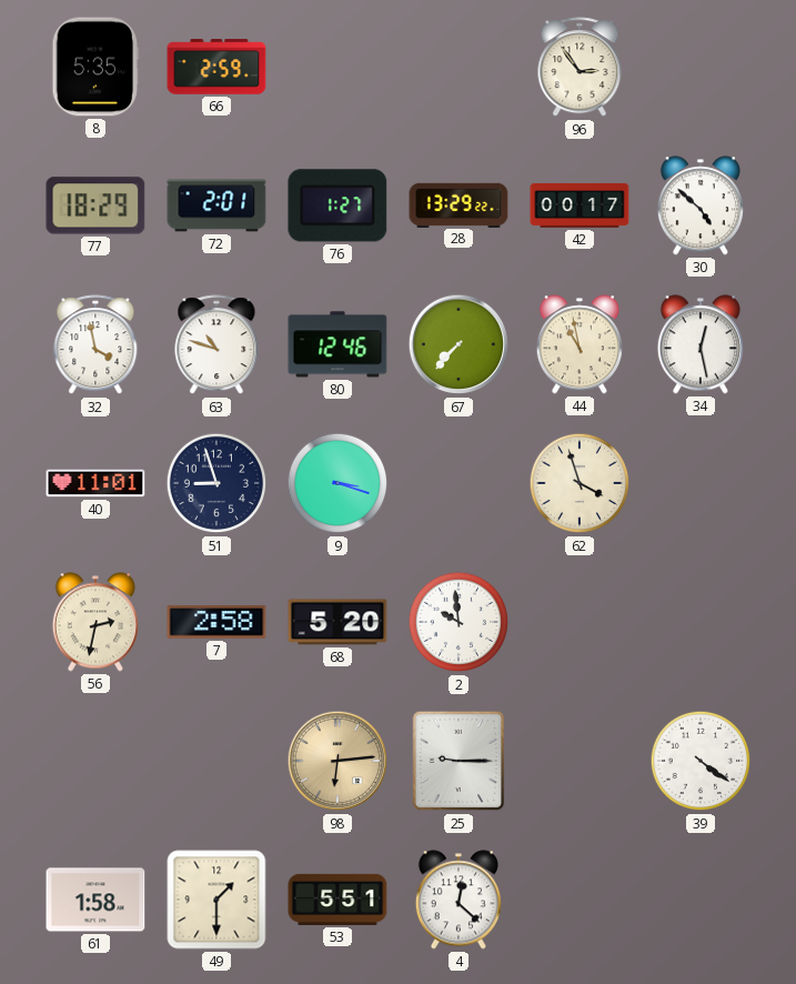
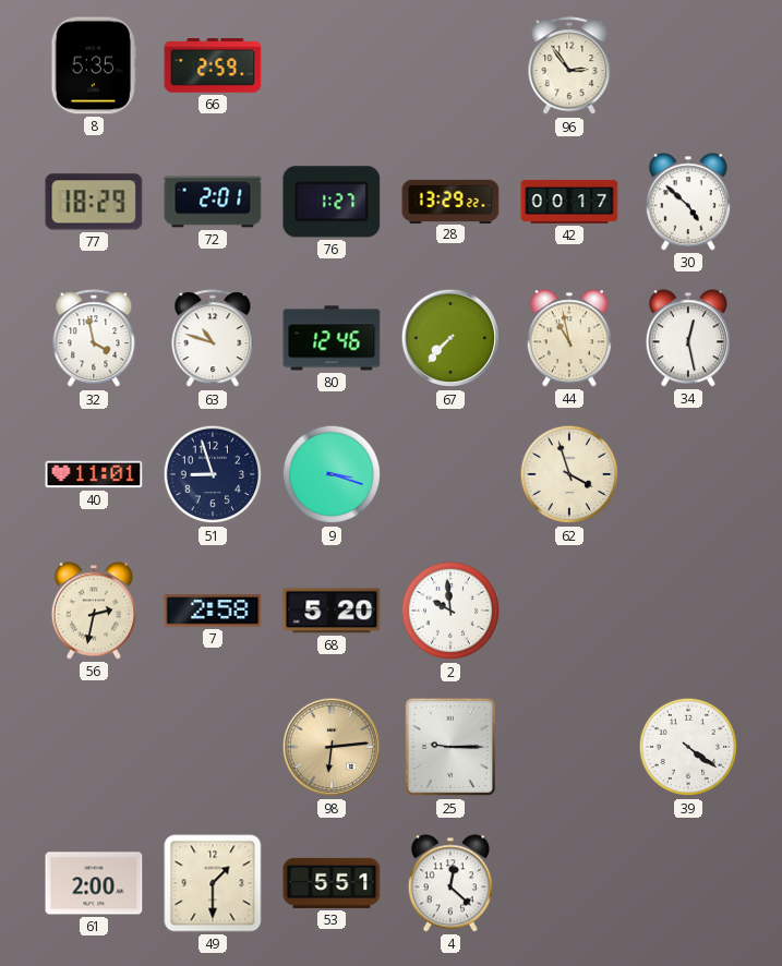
61: 1:58 -> 2:00
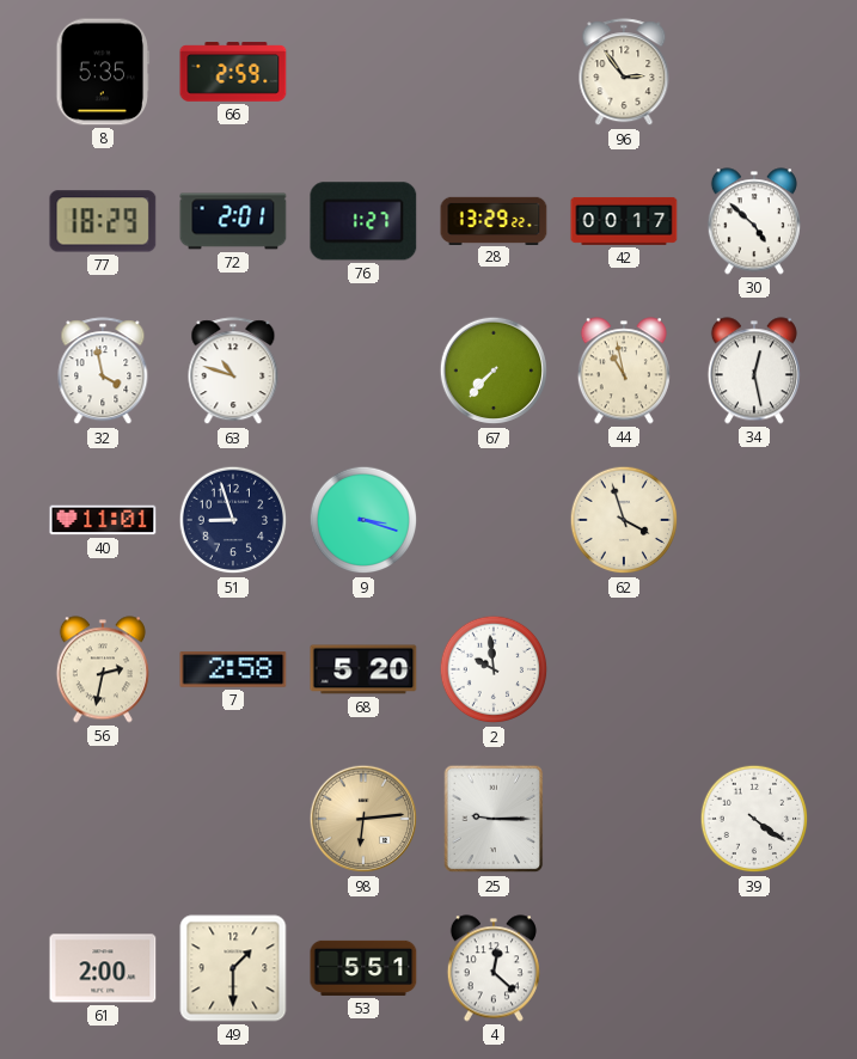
80: 12:46 -> none
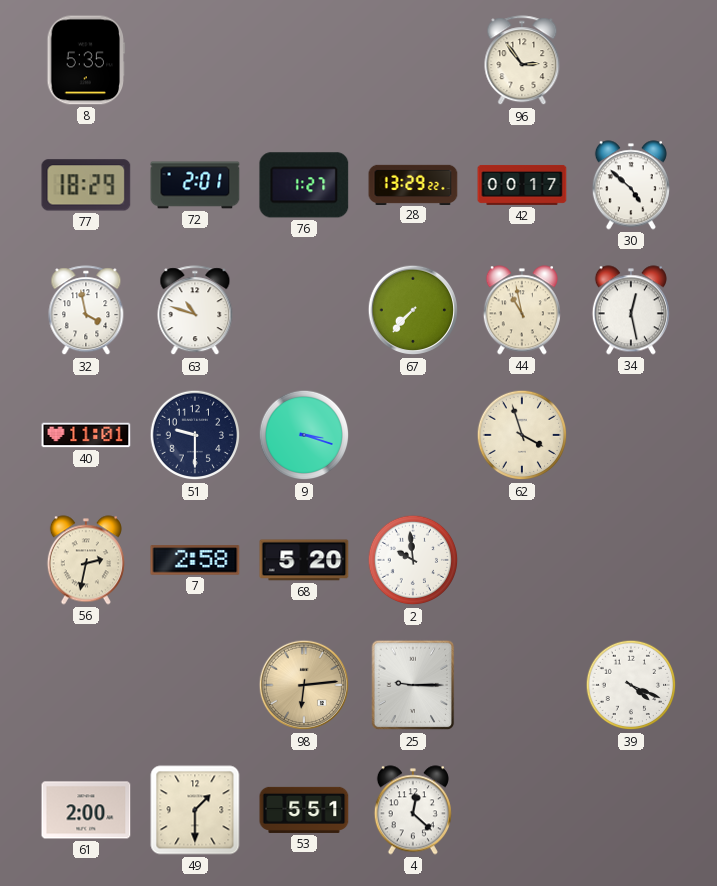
66: 2:59 -> none
51: 8:57 -> 9:30
39: 4:21 -> 4:19
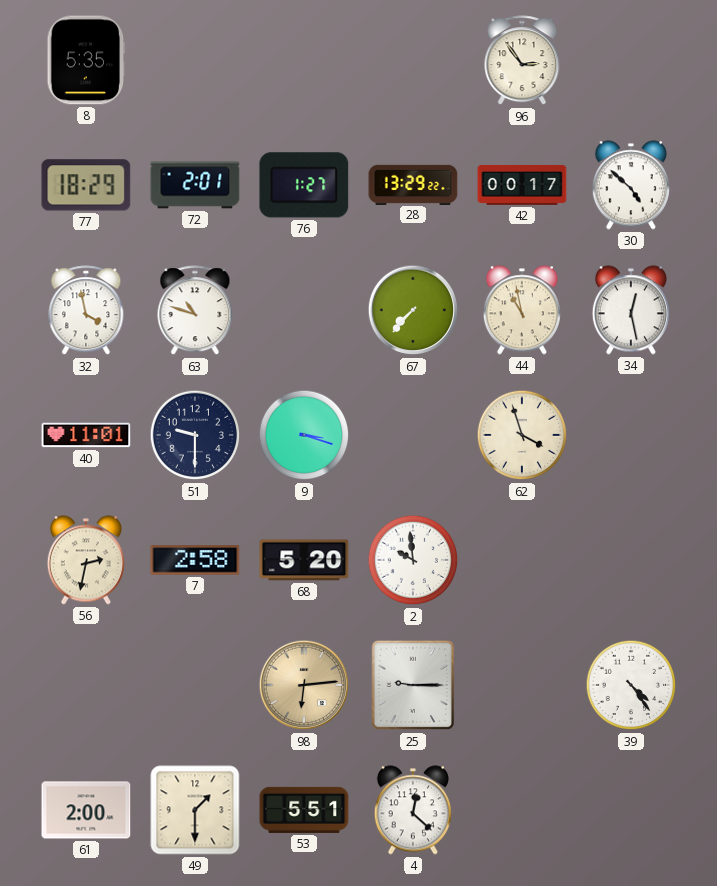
39: 4:19 -> 4:24
